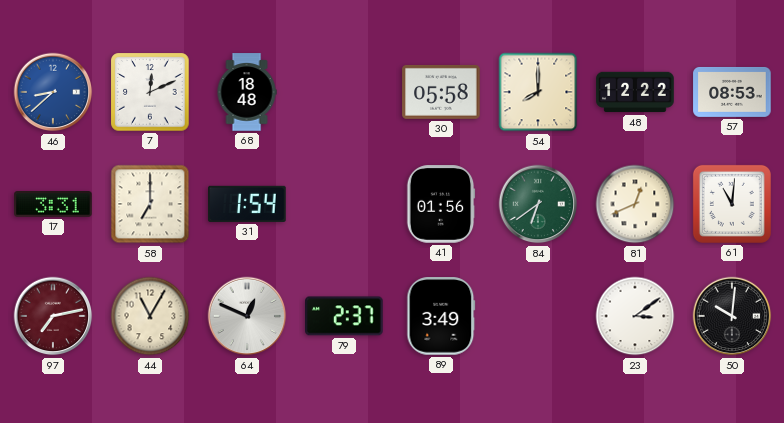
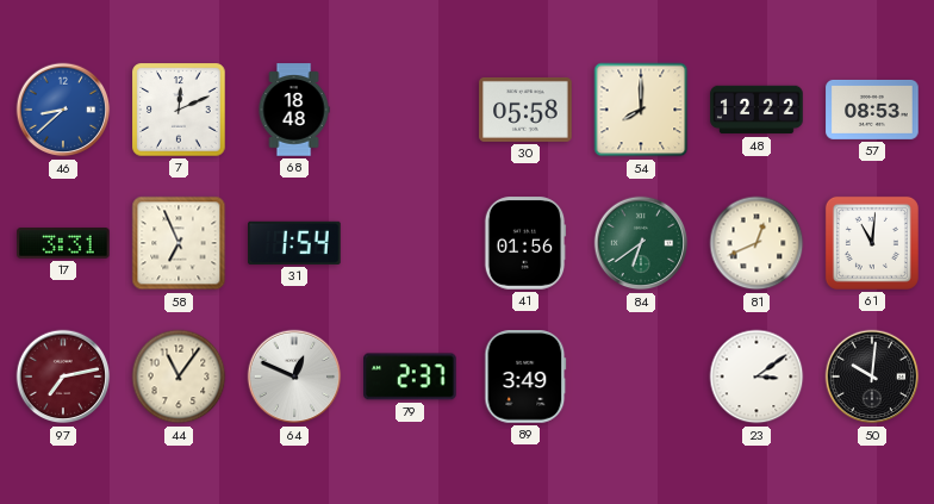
58: 7:00 -> 6:56
44: 11:05 -> 11:06
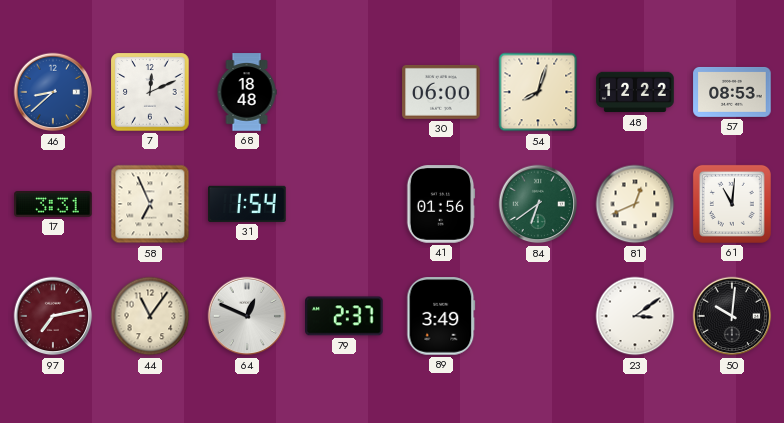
30: 05:58 -> 06:00
54: 8:00 -> 8:03
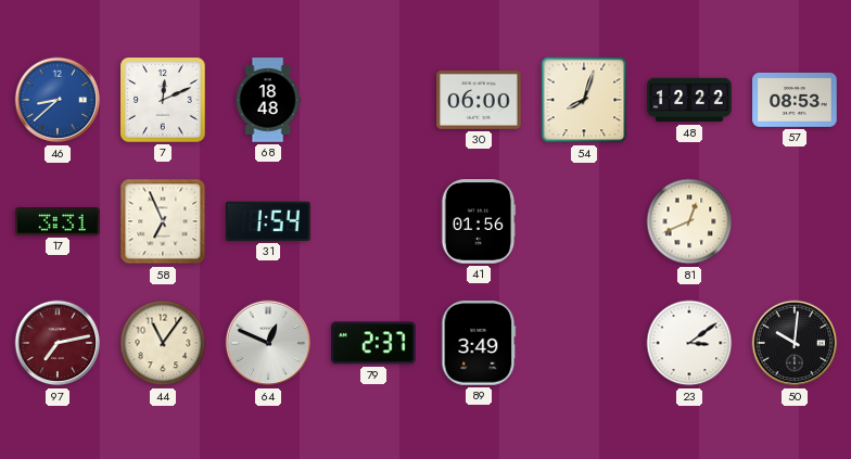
84: 6:39 -> none
61: 11:01 -> none
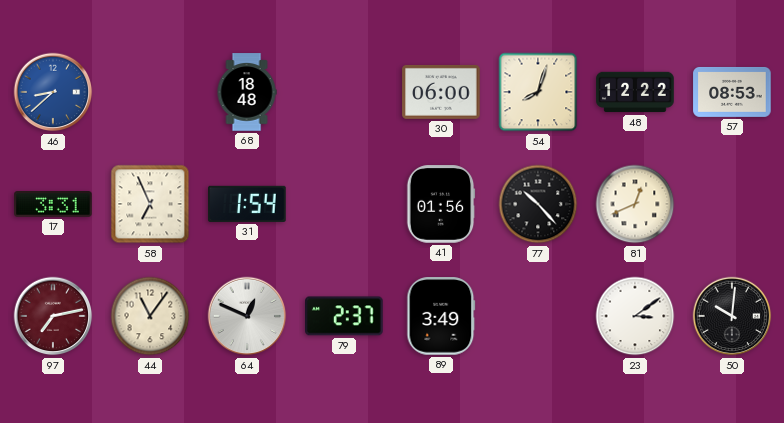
7: 12:11 -> none
77: none -> 10:23
